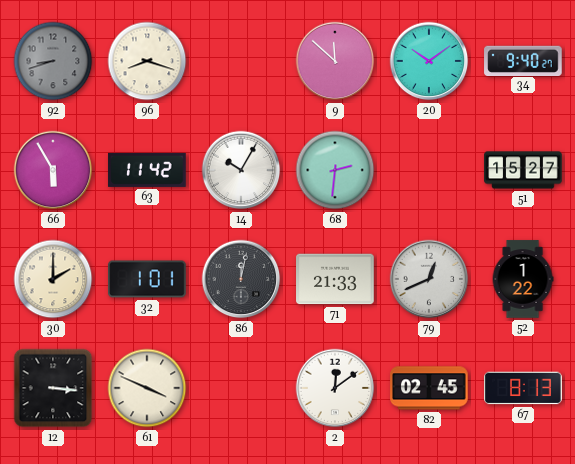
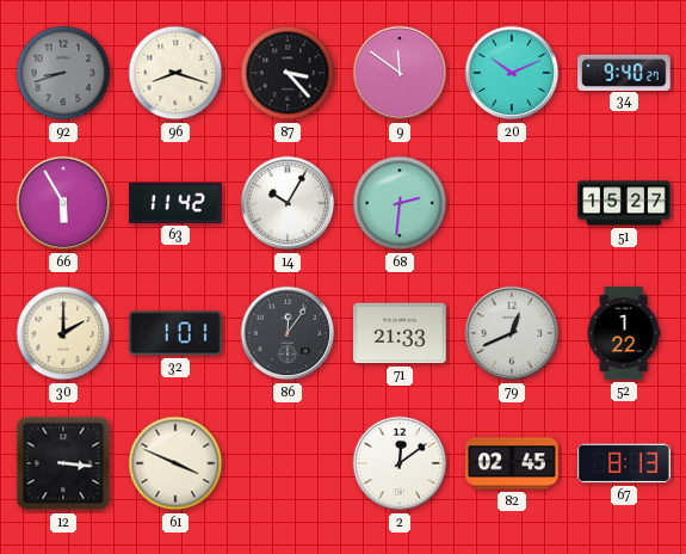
87: none -> 3:23
9: 11:52 -> 11:51
20: 10:09 -> 10:11
86: 12:02 -> 12:06
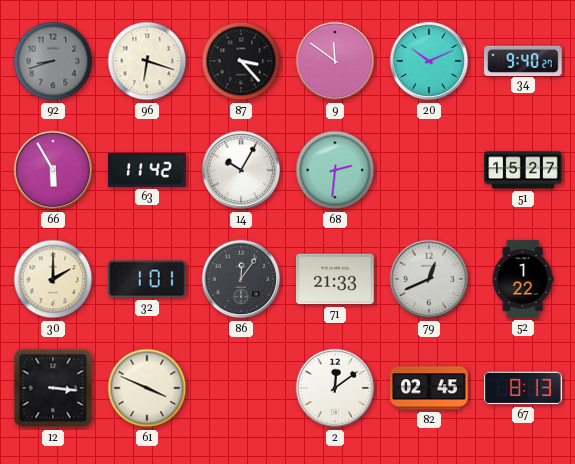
96: 8:18 -> 6:18
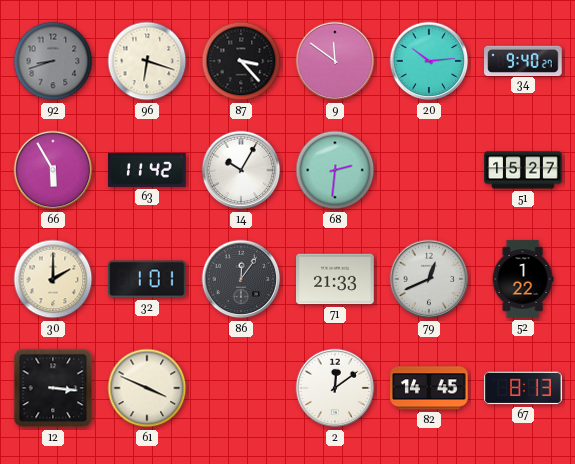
20: 10:11 -> 10:14
82: 02:45 -> 14:45
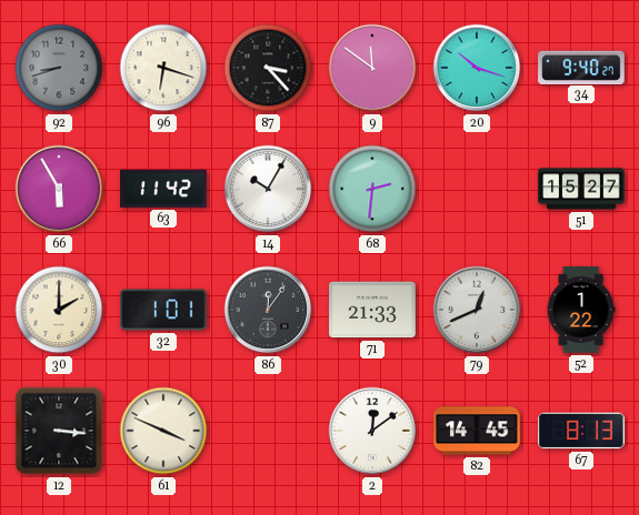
20: 10:14 -> 10:18
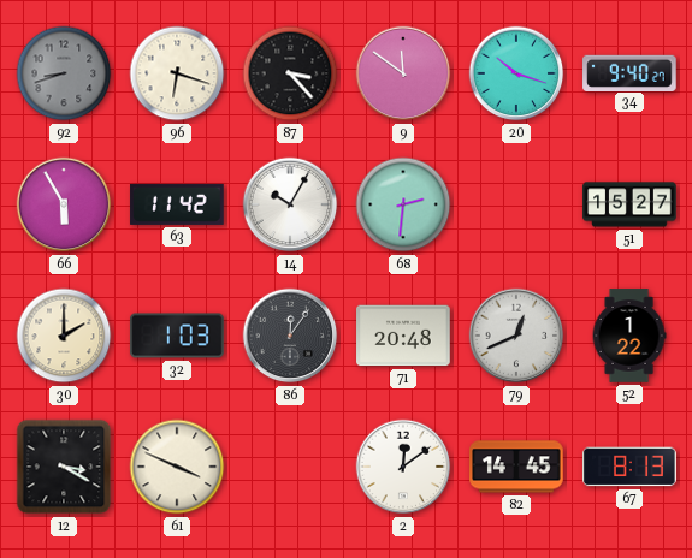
32: 1:01 -> 1:03
71: 21:33 -> 20:48
12: 3:16 -> 3:20
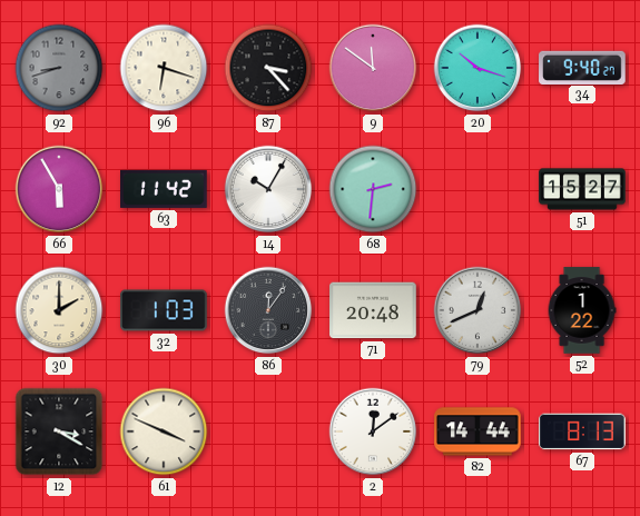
82: 14:45 -> 14:44
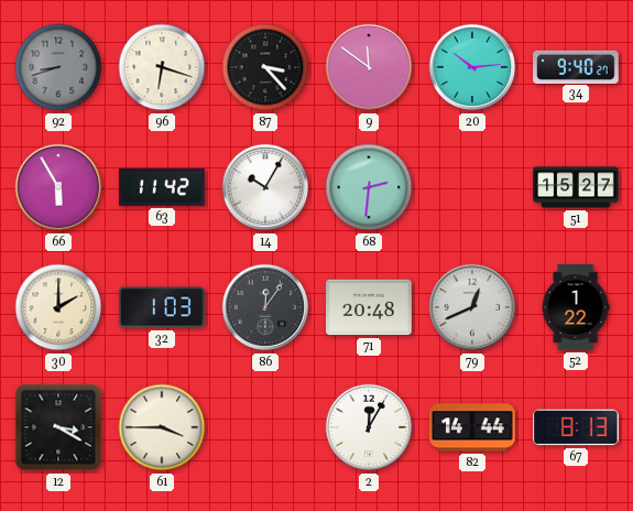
20: 10:18 -> 10:14
61: 3:49 -> 3:45
2: 12:09 -> 12:05
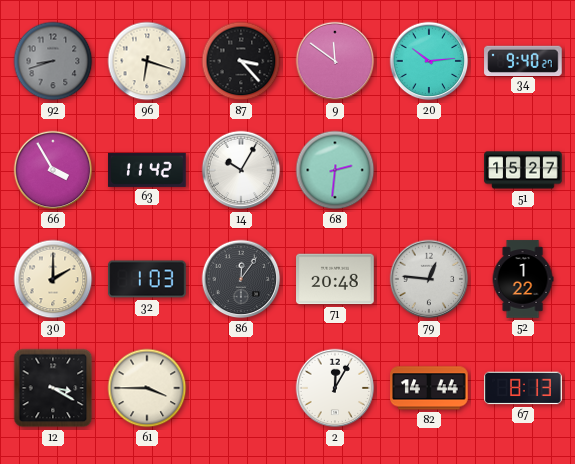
66: 5:55 -> 3:55
79: 12:41 -> 12:46
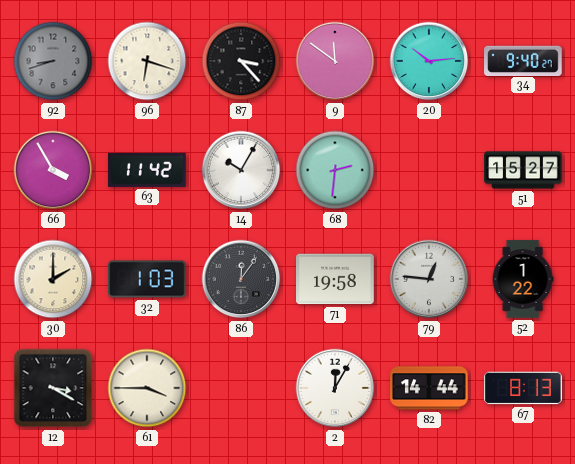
71: 20:48 -> 19:58
